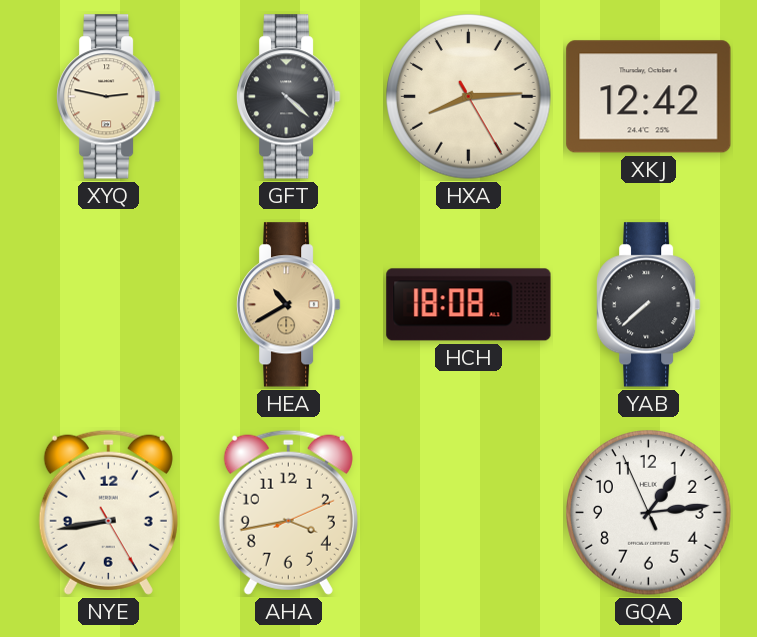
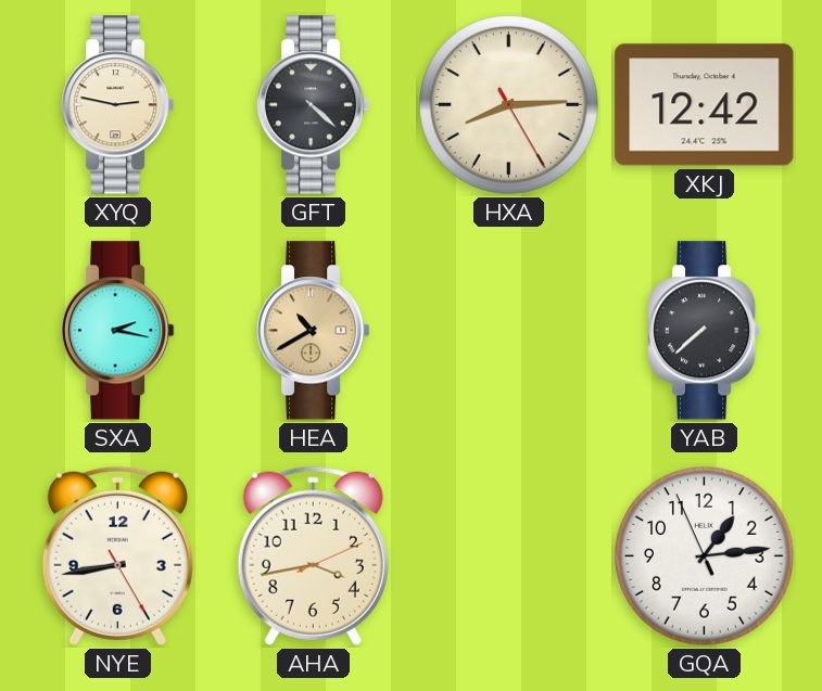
SXA: none -> 2:17
HCH: 18:08 -> none
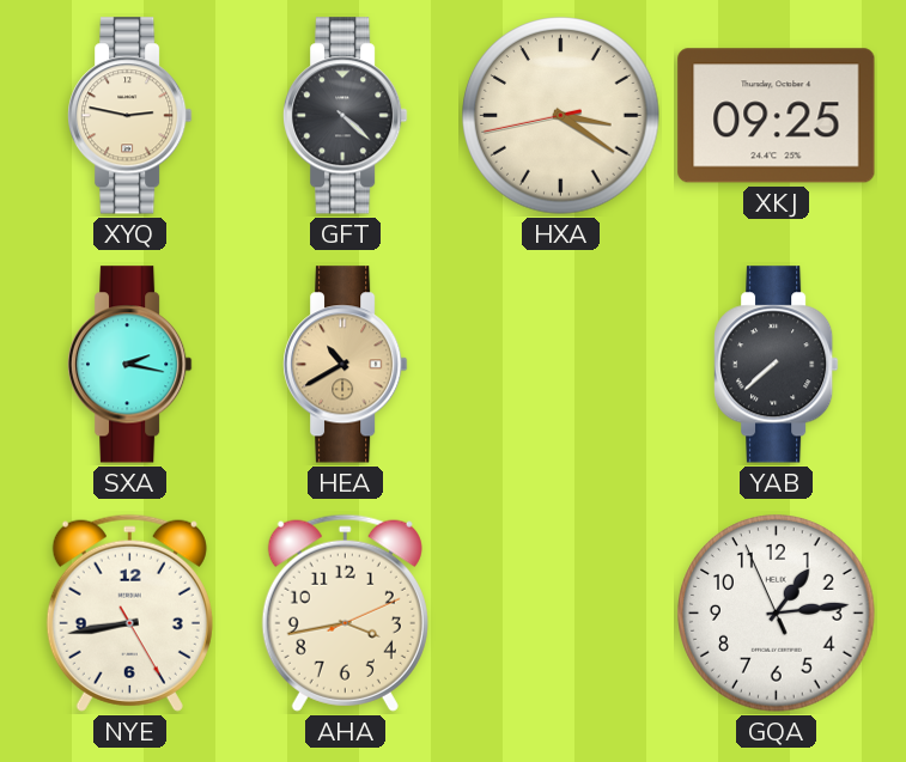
HXA: 8:14 -> 3:20
XKJ: 12:42 -> 09:25
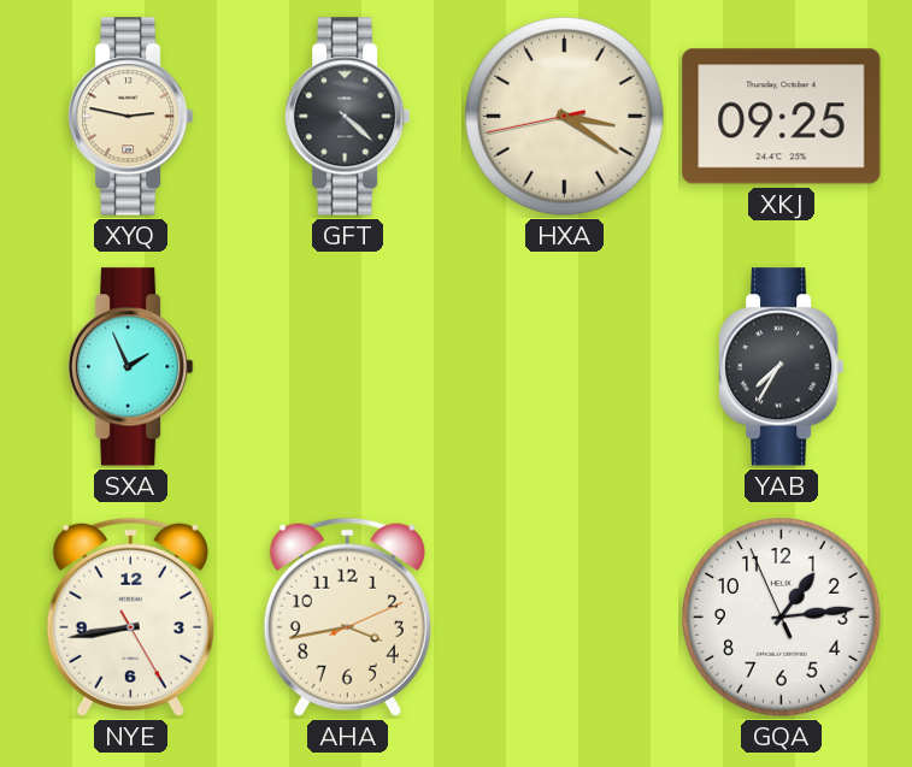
SXA: 2:17 -> 1:56
HEA: 10:40 -> none
YAB: 7:38 -> 7:35
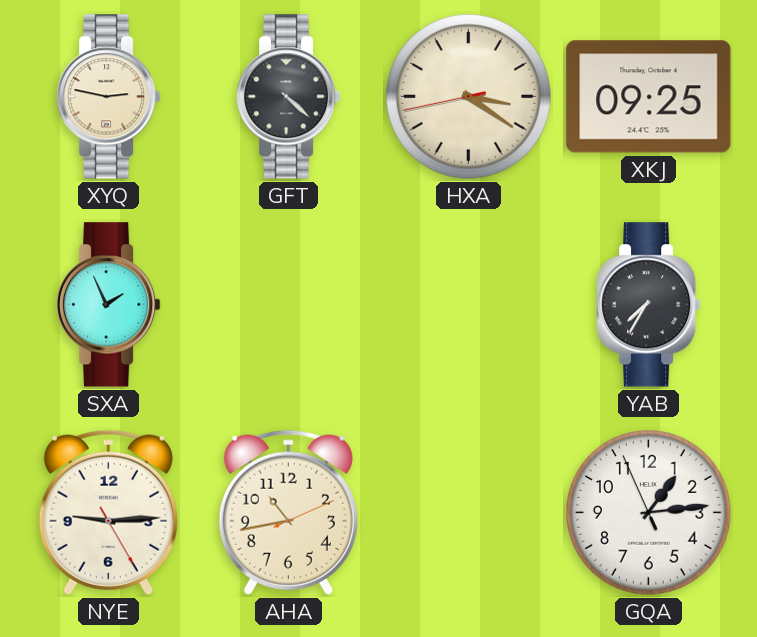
NYE: 8:43 -> 9:14
AHA: 3:43 -> 10:43
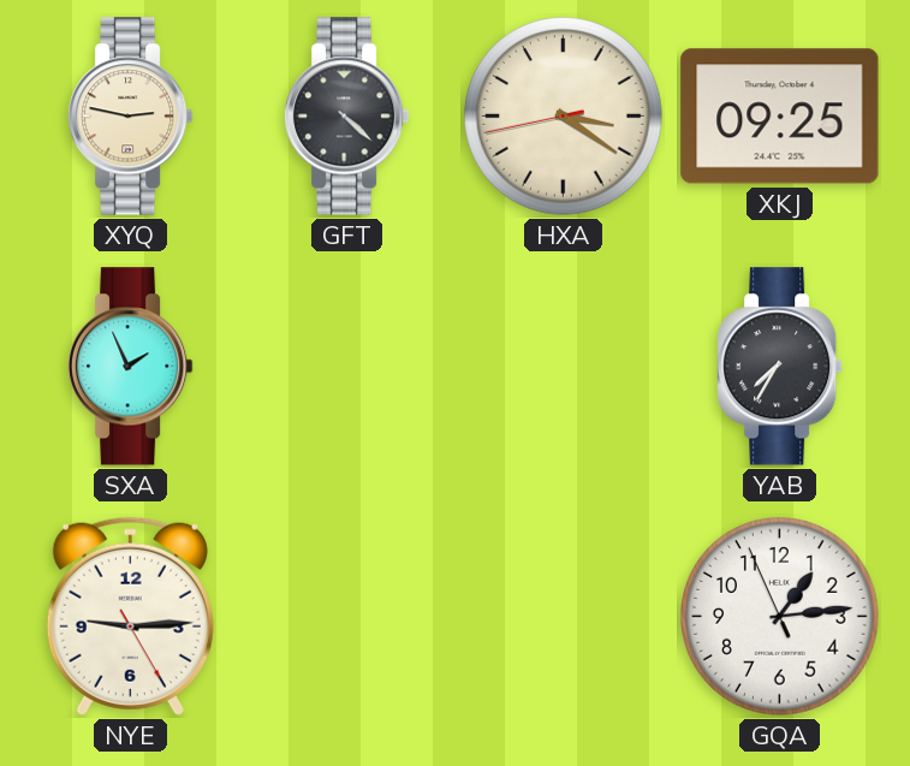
AHA: 10:43 -> none
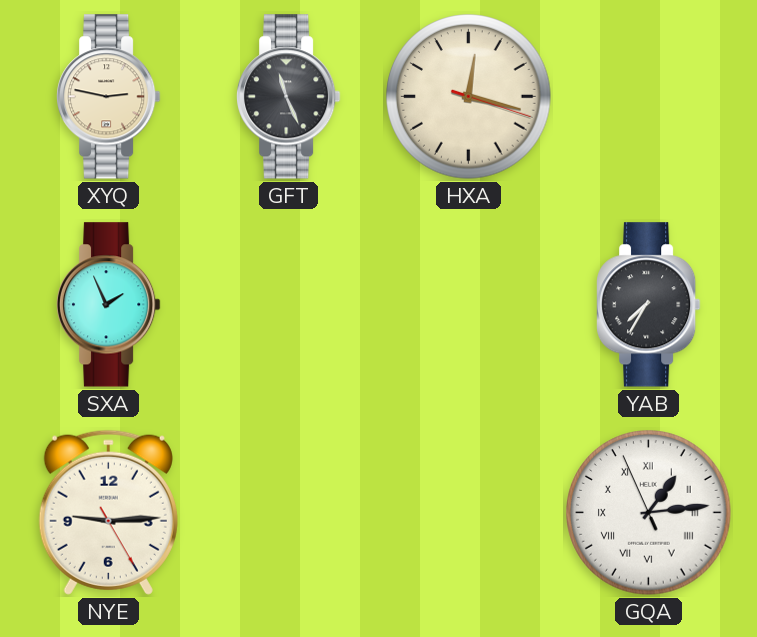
GFT: 4:22 -> 11:26
HXA: 3:20 -> 12:17
XKJ: 09:25 -> none
GQA numerals: Arabic -> Roman
